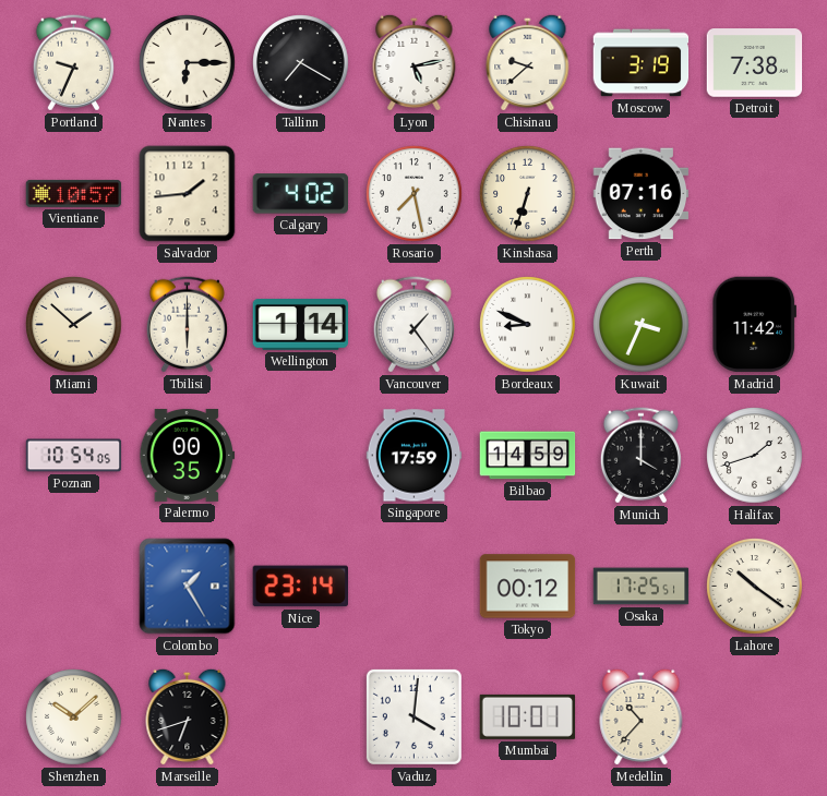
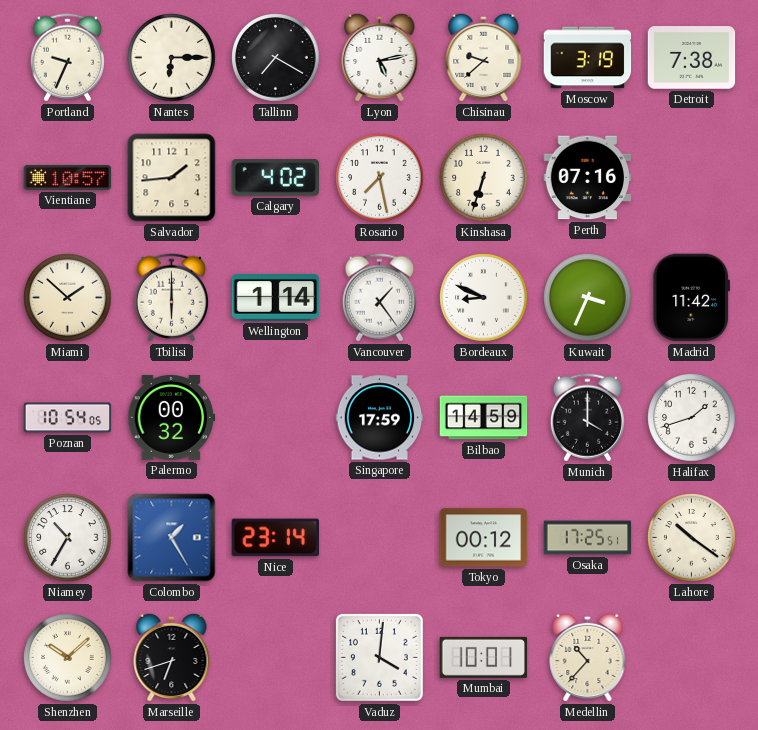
Palermo: 00:35 -> 00:32
Niamey: none -> 10:35
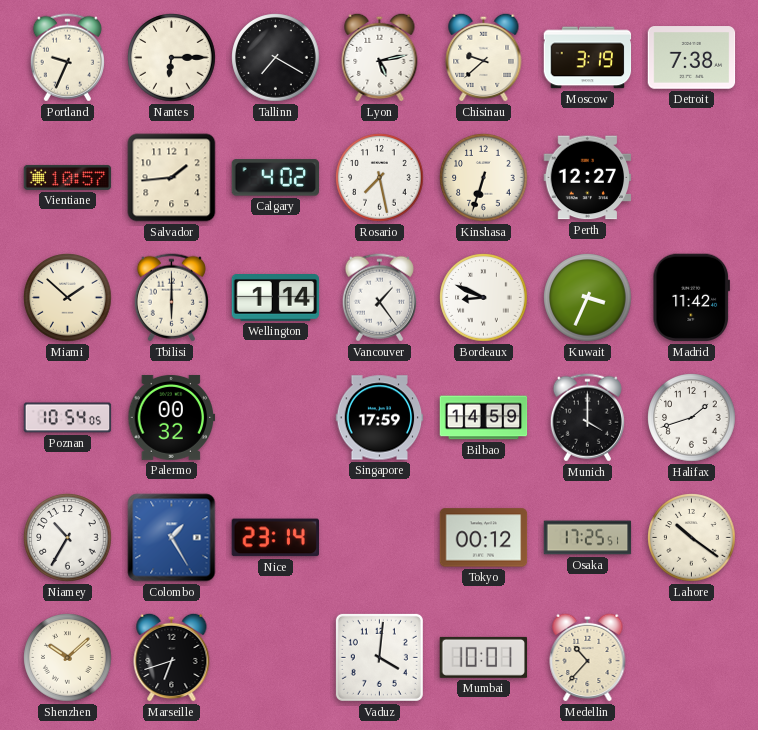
Perth: 07:16 -> 12:27
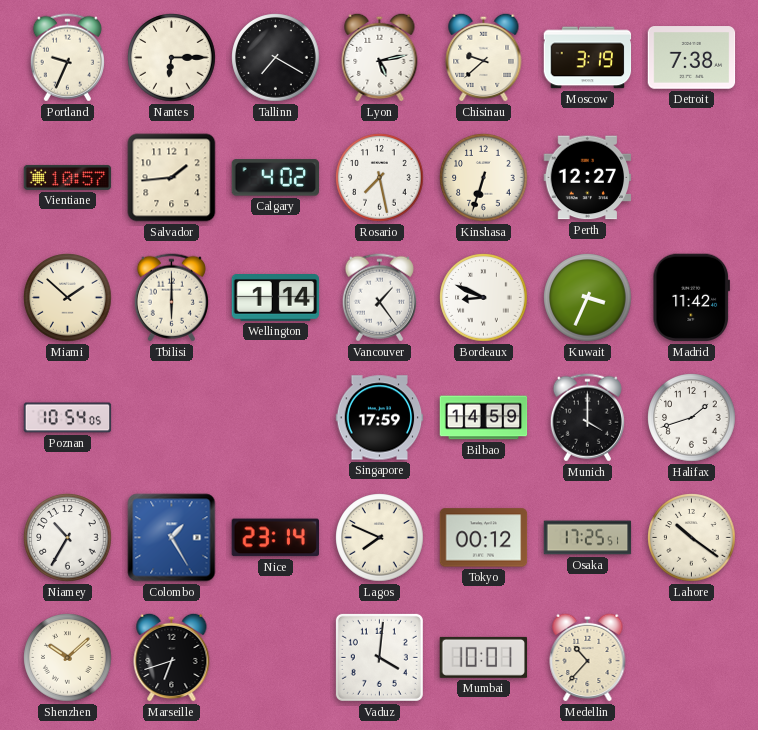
Palermo: 00:32 -> none
Lagos: none -> 7:49
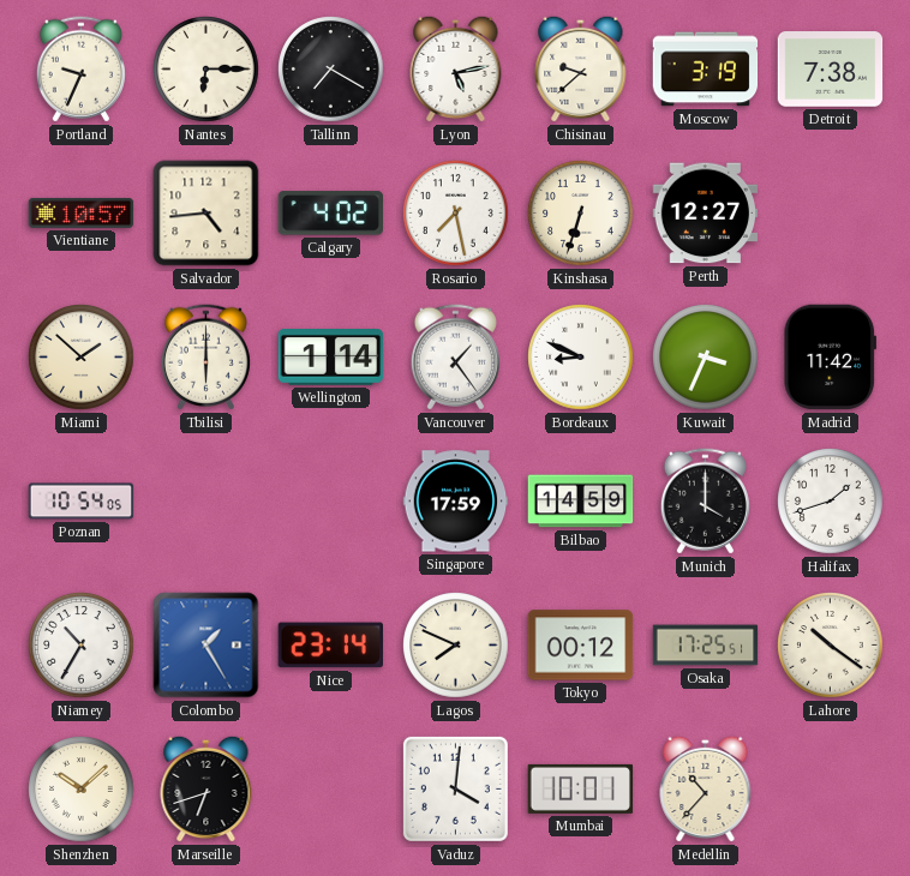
Salvador: 1:44 -> 4:44
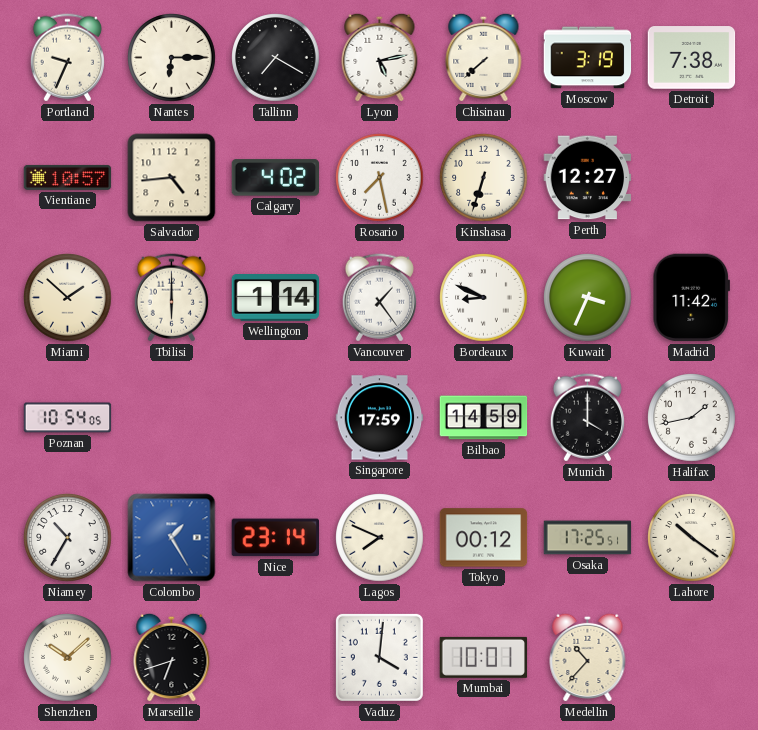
Chisinau: 9:38 -> 7:38
Halifax: 1:42 -> 1:43
